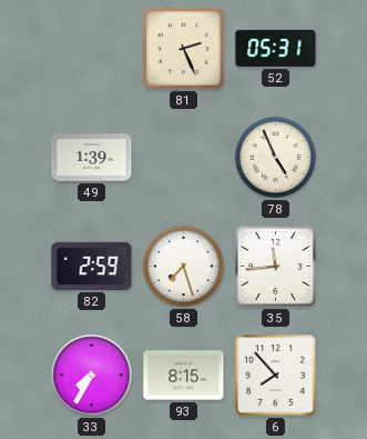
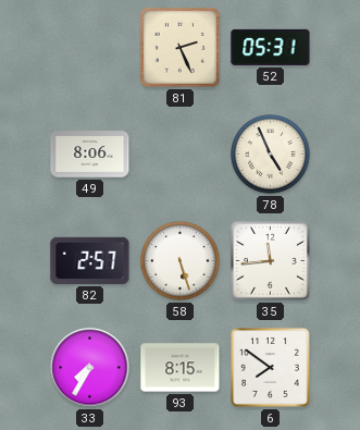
49: 1:39 -> 8:06
82: 2:59 -> 2:57
58: 7:27 -> 5:27
6: 7:53 -> 7:51
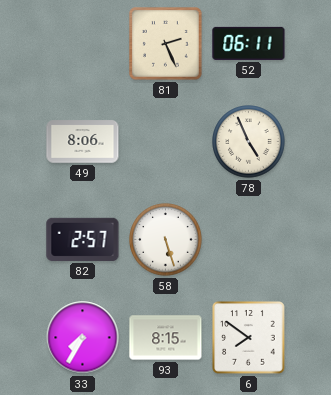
52: 05:31 -> 06:11
35: 11:44 -> none
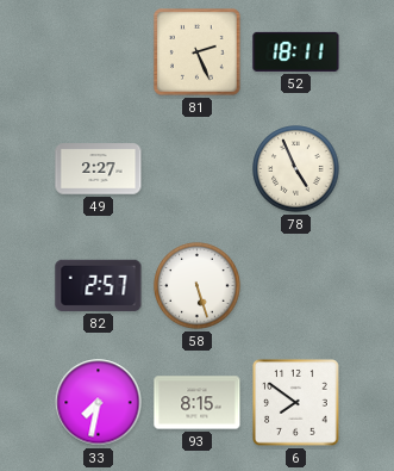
52: 06:11 -> 18:11
49: 8:06 -> 2:27
33: 7:35 -> 7:32
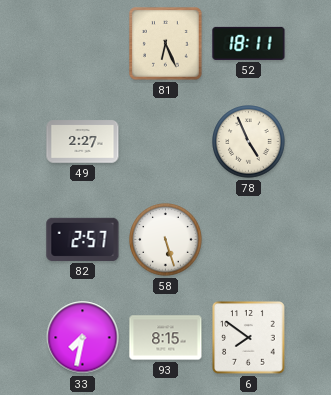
81: 2:26 -> 6:26
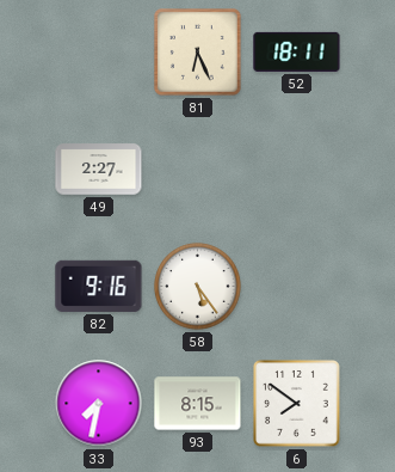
78: 4:56 -> none
82: 2:57 -> 9:16
58: 5:27 -> 5:24
